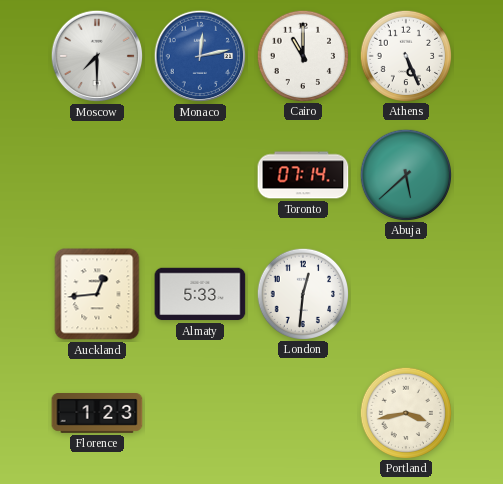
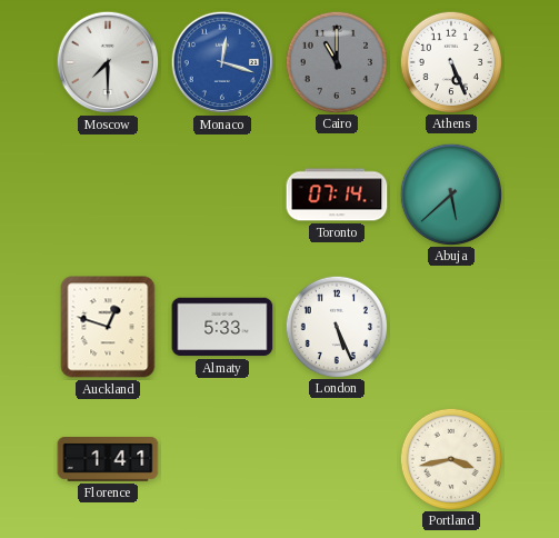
Monaco: 12:13 -> 12:18
Cairo dial: white -> grey
Auckland: 12:44 -> 12:48
London: 12:31 -> 5:26
Florence: 1:23 -> 1:41
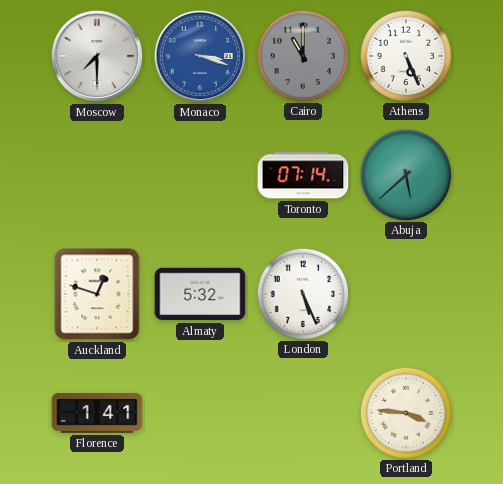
Monaco: 12:18 -> 3:18
Almaty: 5:33 -> 5:32
Portland: 3:43 -> 3:46
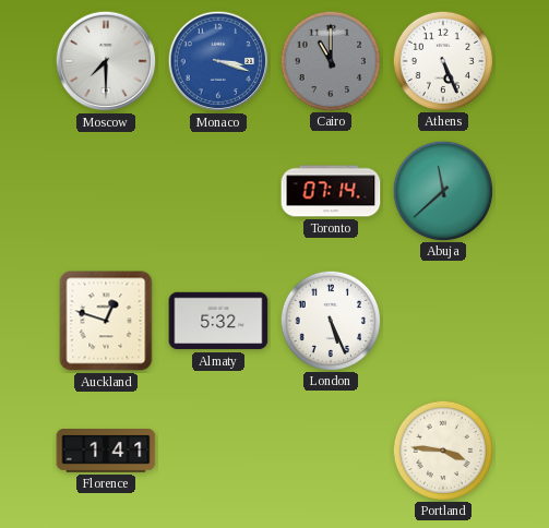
Abuja: 5:38 -> 11:38
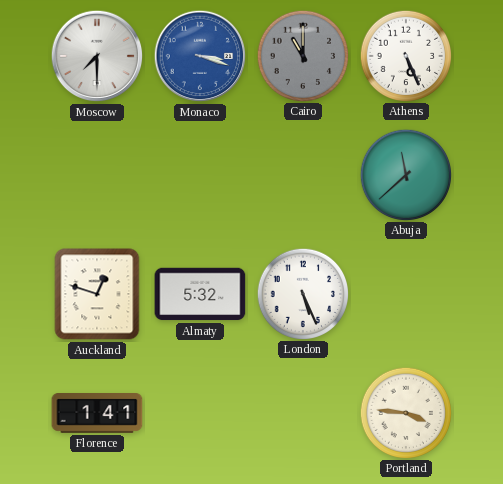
Toronto: 07:14 -> none
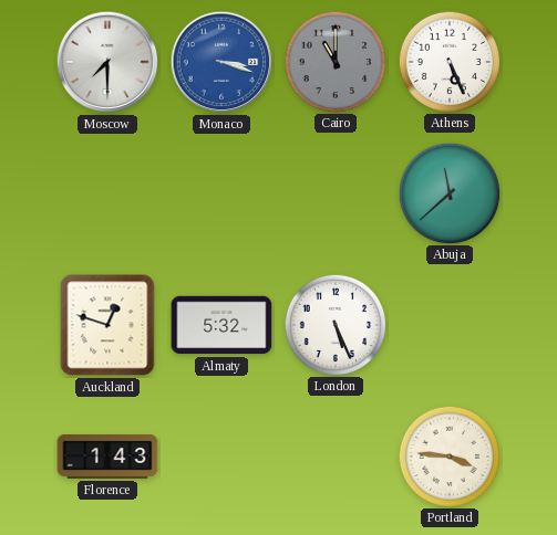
Florence: 1:41 -> 1:43
